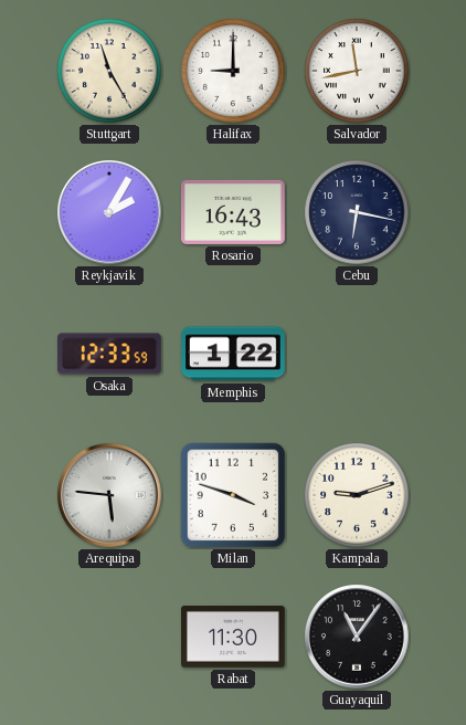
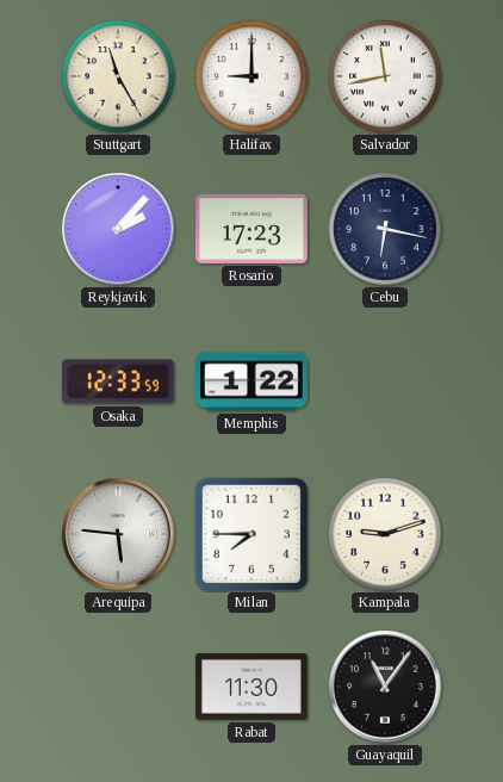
Reykjavik: 2:05 -> 2:07
Rosario: 16:43 -> 17:23
Milan: 3:48 -> 7:45
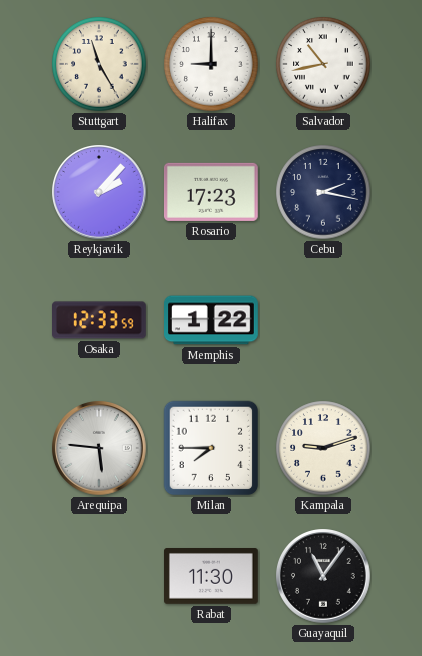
Salvador: 11:43 -> 10:43
Cebu: 6:17 -> 2:17
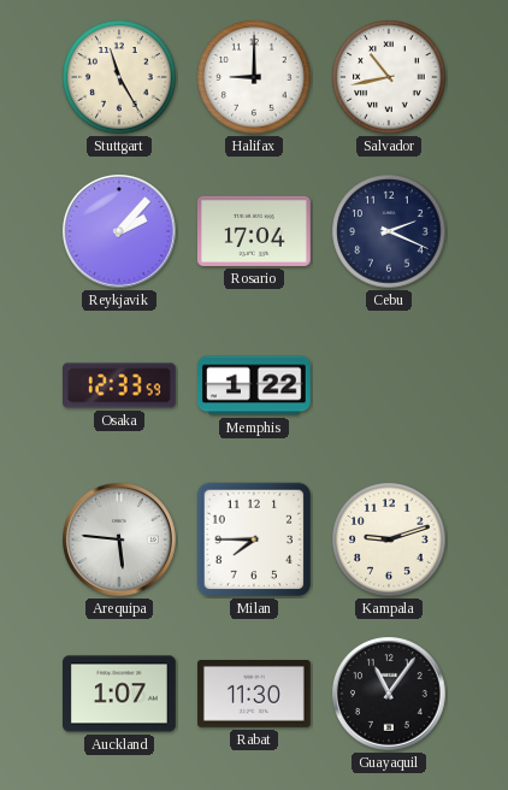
Rosario: 17:23 -> 17:04
Cebu: 2:17 -> 2:19
Auckland: none -> 1:07
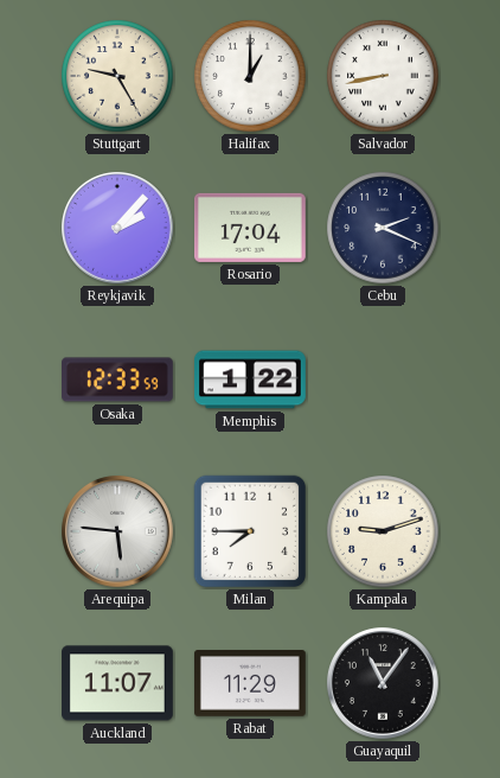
Stuttgart: 11:25 -> 9:25
Halifax: 9:00 -> 1:00
Salvador: 10:43 -> 8:43
Auckland: 1:07 -> 11:07
Rabat: 11:30 -> 11:29
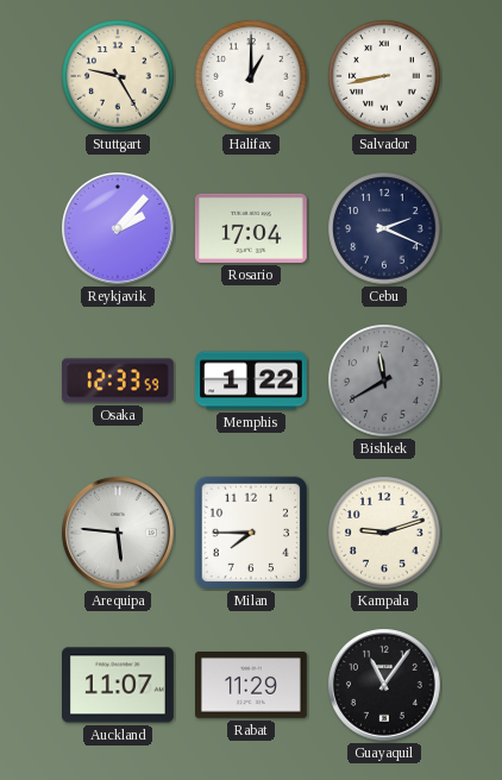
Bishkek: none -> 11:40
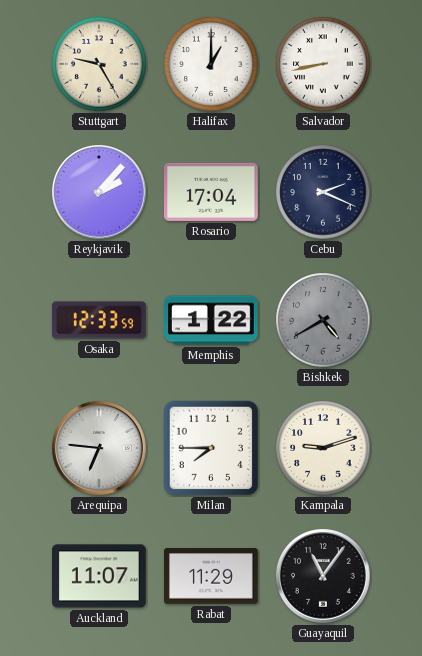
Bishkek: 11:40 -> 4:40
Arequipa: 5:46 -> 6:46
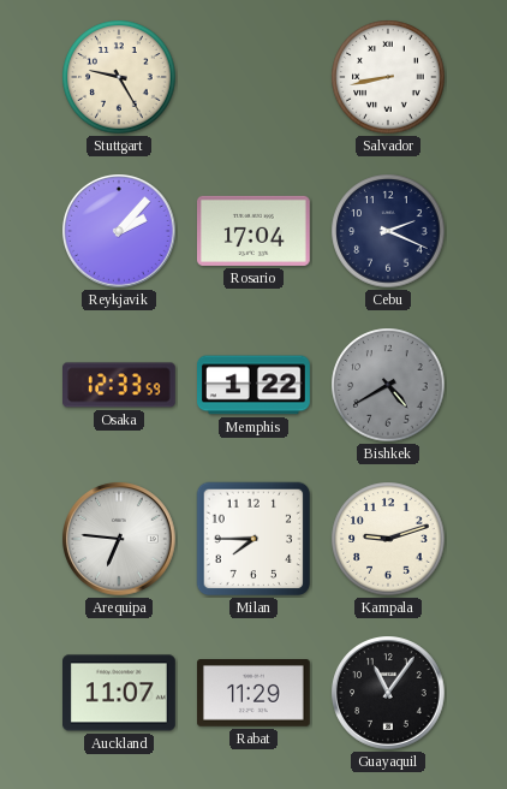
Halifax: 1:00 -> none
